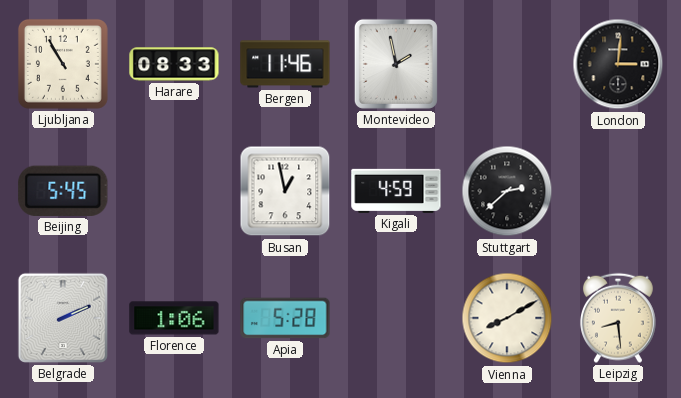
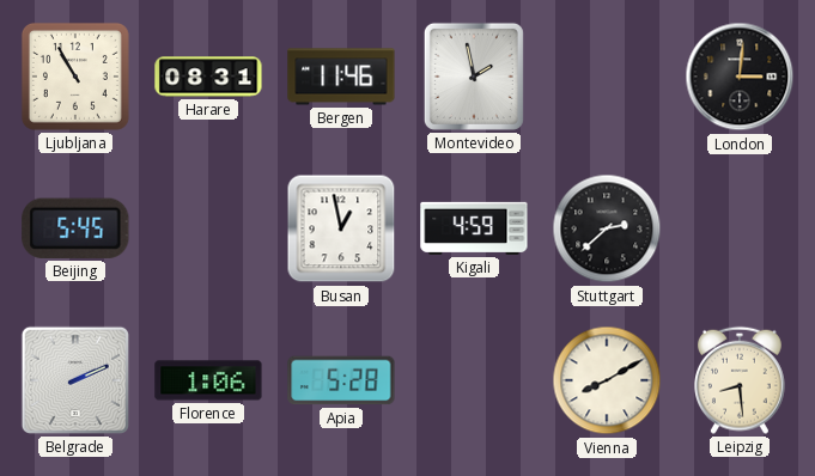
Harare: 08:33 -> 08:31
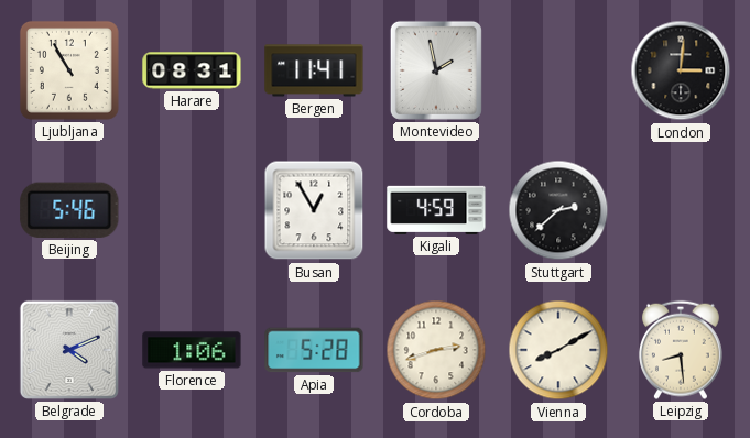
Bergen: 11:46 -> 11:41
Beijing: 5:45 -> 5:46
Busan: 12:58 -> 12:55
Belgrade: 2:11 -> 4:11
Cordoba: none -> 2:42
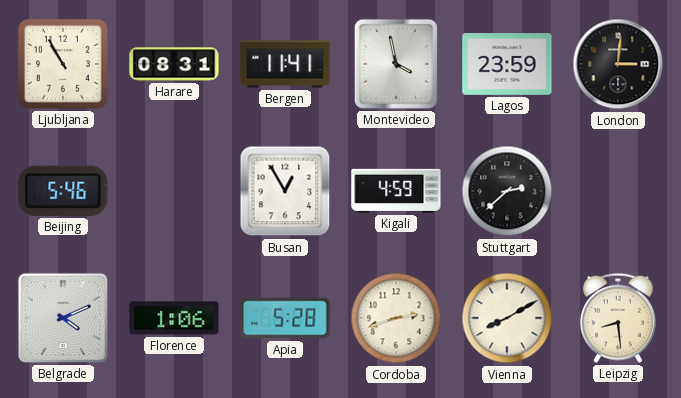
Montevideo: 1:58 -> 3:58
Lagos: none -> 23:59
